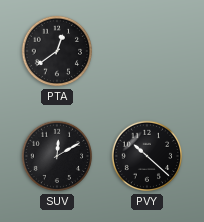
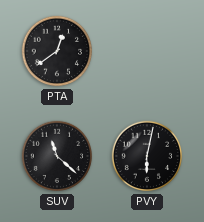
SUV: 12:10 -> 11:22
PVY: 10:22 -> 6:02
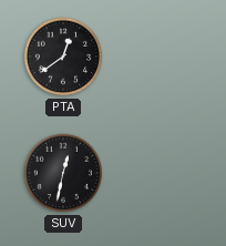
SUV: 11:22 -> 12:32
PVY: 6:02 -> none
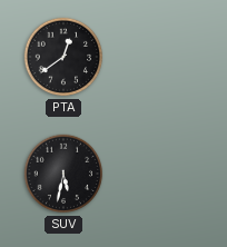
SUV: 12:32 -> 5:32
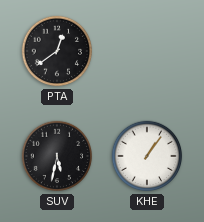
KHE: none -> 1:06
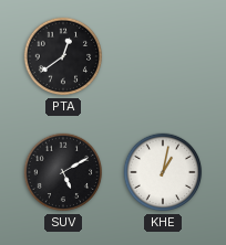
SUV: 5:32 -> 5:10
KHE: 1:06 -> 1:02
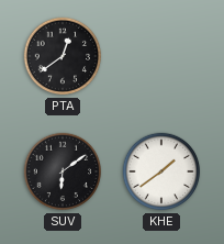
SUV: 5:10 -> 6:09
KHE: 1:02 -> 1:39
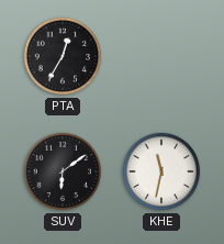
PTA: 12:39 -> 12:35
KHE: 1:39 -> 11:32
